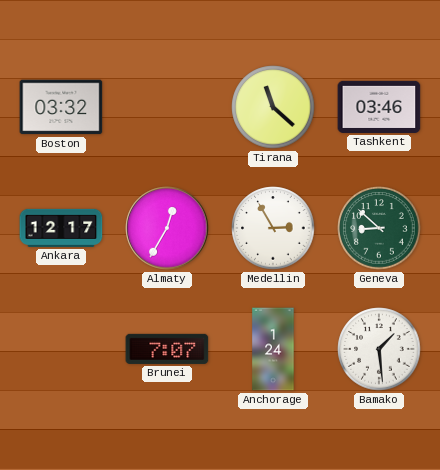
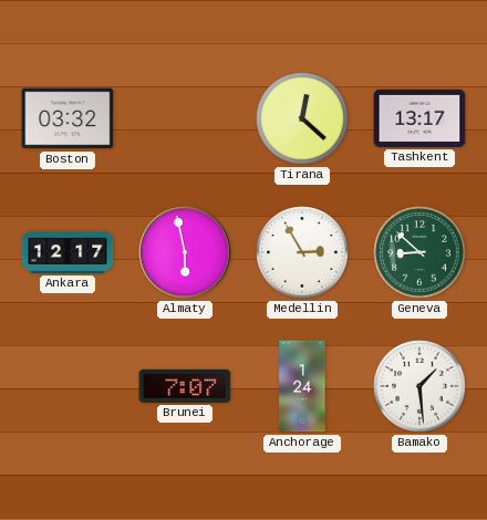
Tirana: 11:22 -> 12:22
Tashkent: 03:46 -> 13:17
Almaty: 12:35 -> 5:58
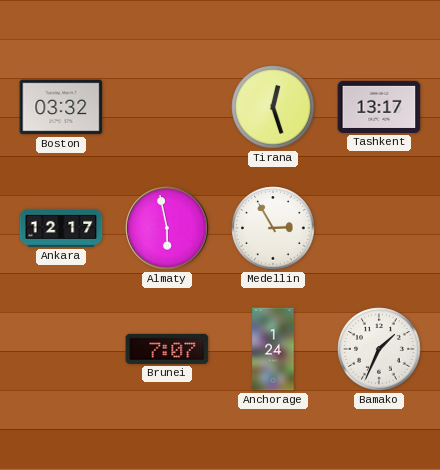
Tirana: 12:22 -> 12:27
Geneva: 8:52 -> none
Bamako: 1:29 -> 1:34
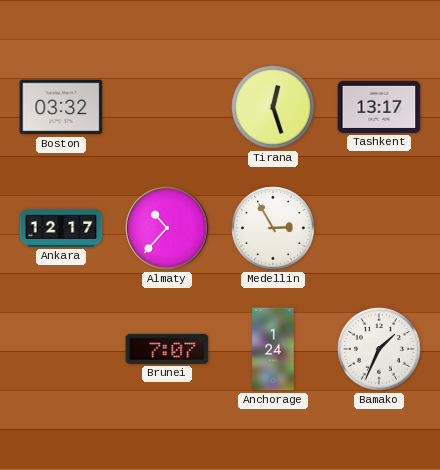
Almaty: 5:58 -> 10:37
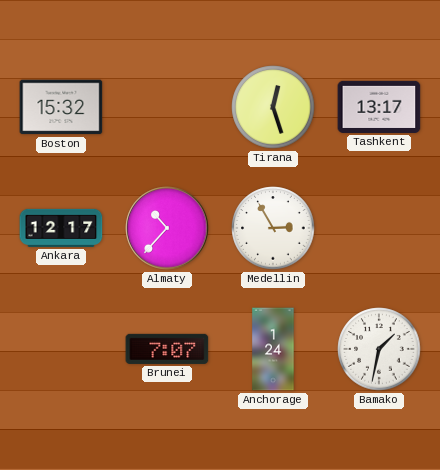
Boston: 03:32 -> 15:32
Bamako: 1:34 -> 1:32
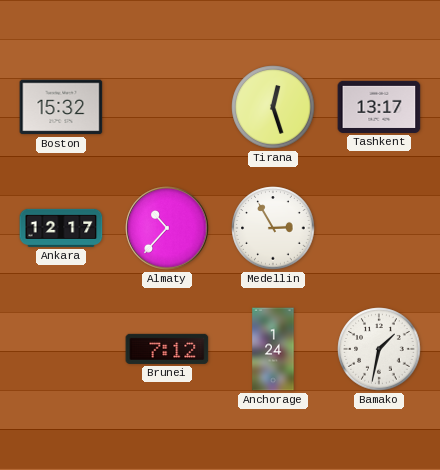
Brunei: 7:07 -> 7:12
